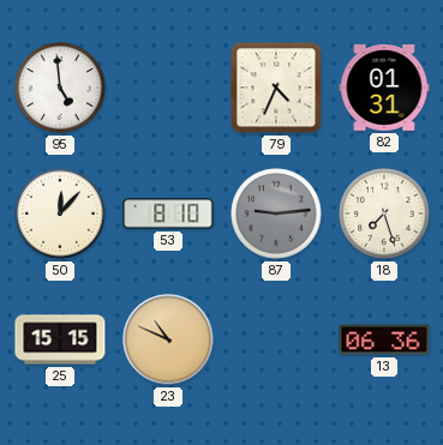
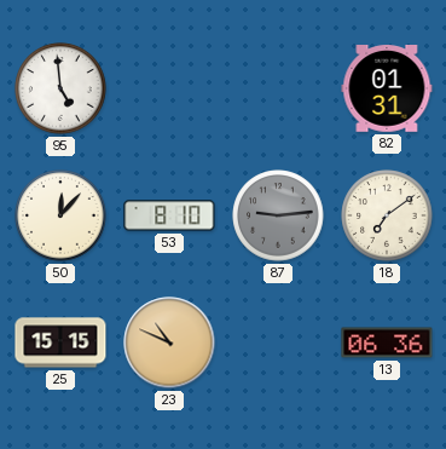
79: 4:34 -> none
18: 7:27 -> 7:09
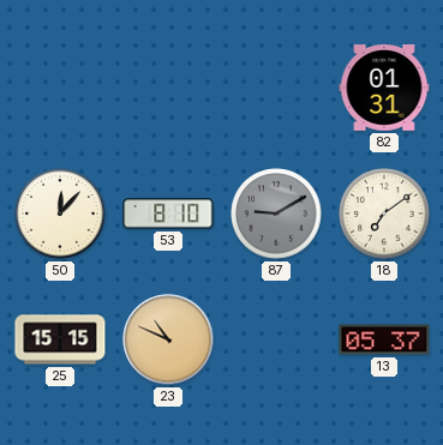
95: 4:59 -> none
87: 9:14 -> 9:10
13: 06:36 -> 05:37
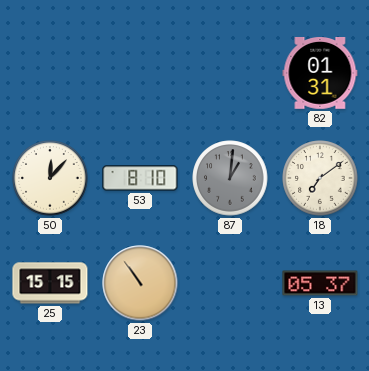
87: 9:10 -> 1:01
23: 10:49 -> 10:54
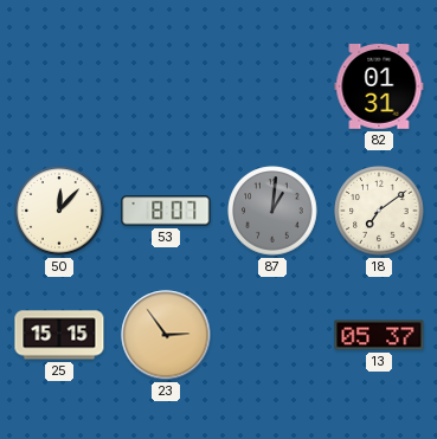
53: 8:10 -> 8:07
23: 10:54 -> 2:54
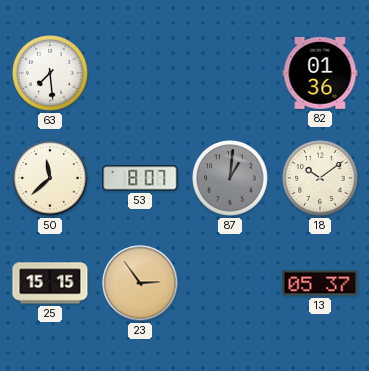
63: none -> 7:29
82: 01:31 -> 01:36
50: 12:07 -> 11:38
18: 7:09 -> 10:09
